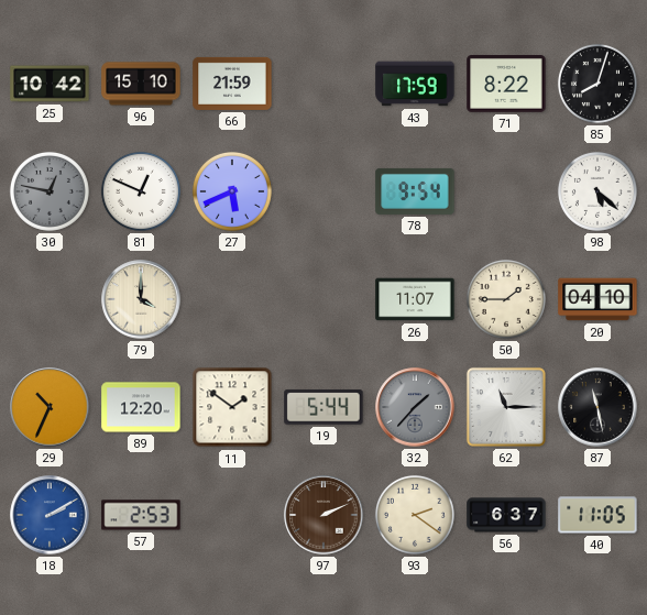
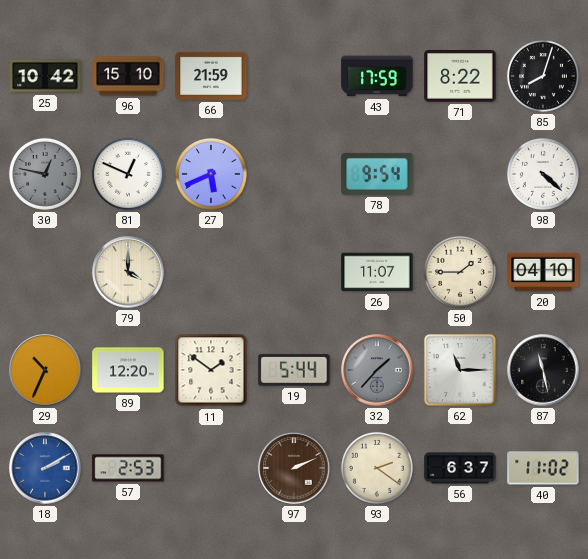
98: 5:22 -> 4:22
40: 11:05 -> 11:02
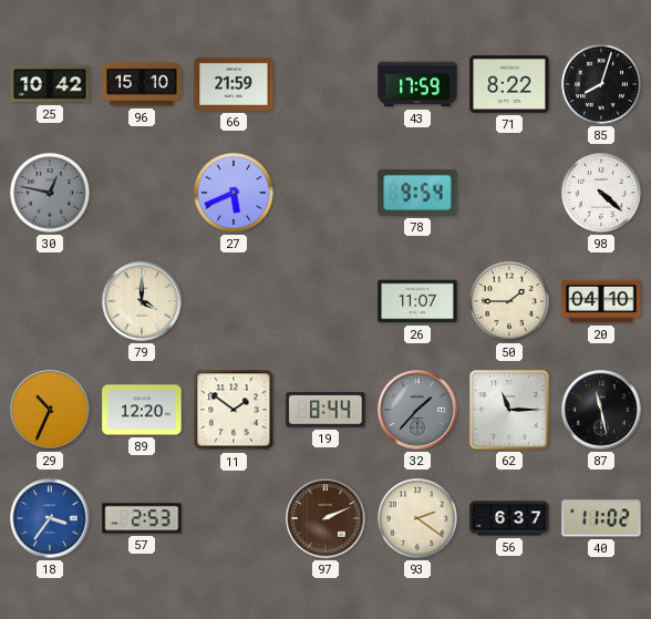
81: 12:49 -> none
19: 5:44 -> 8:44
18: 2:10 -> 3:36
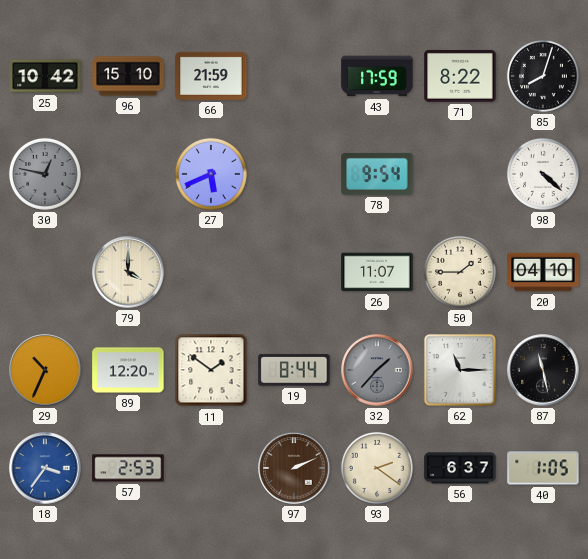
40: 11:02 -> 1:05
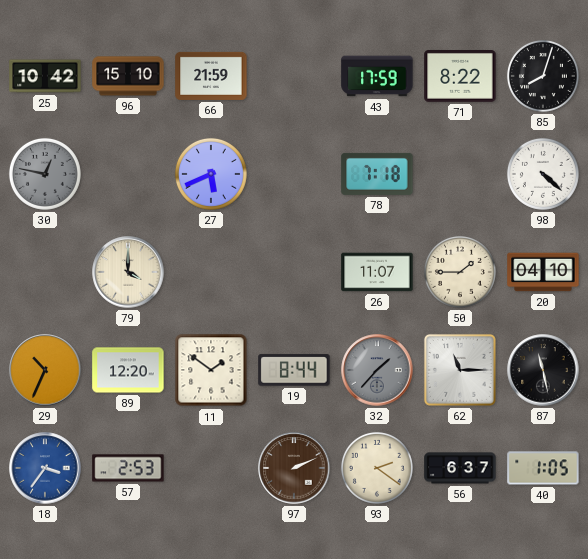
78: 9:54 -> 7:18
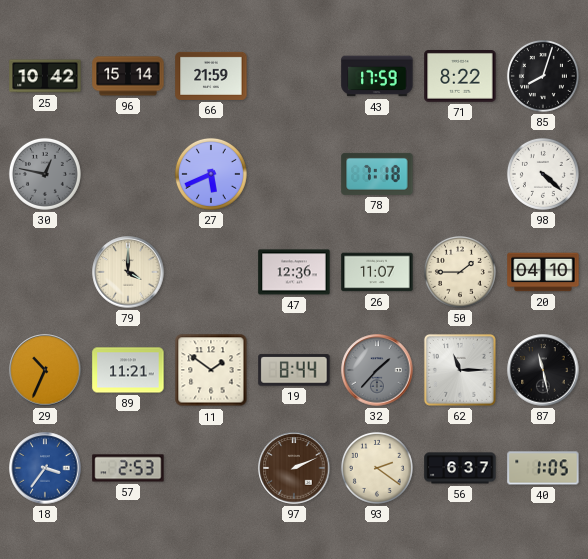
96: 15:10 -> 15:14
47: none -> 12:36
89: 12:20 -> 11:21
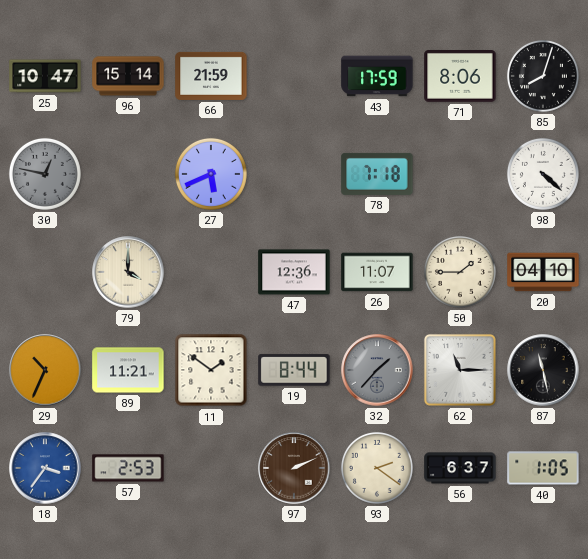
25: 10:42 -> 10:47
71: 8:22 -> 8:06
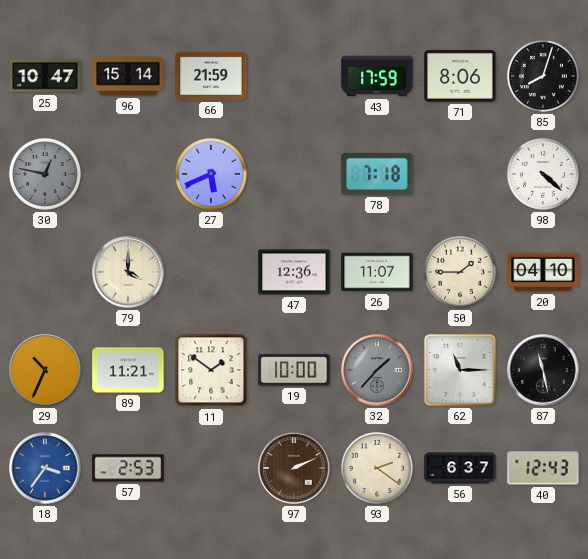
19: 8:44 -> 10:00
40: 1:05 -> 12:43
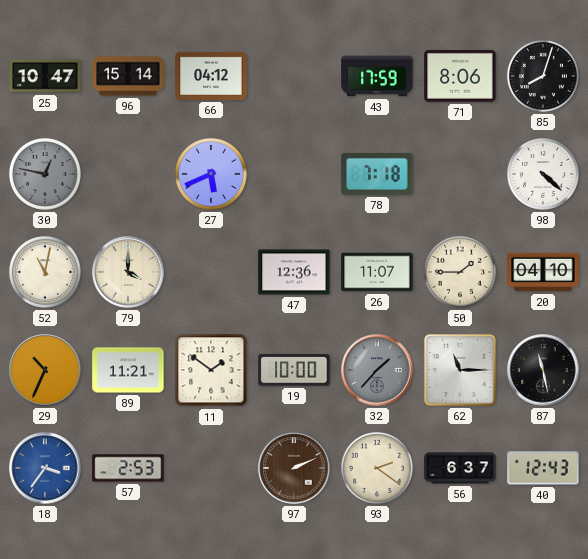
66: 21:59 -> 04:12
52: none -> 11:02
